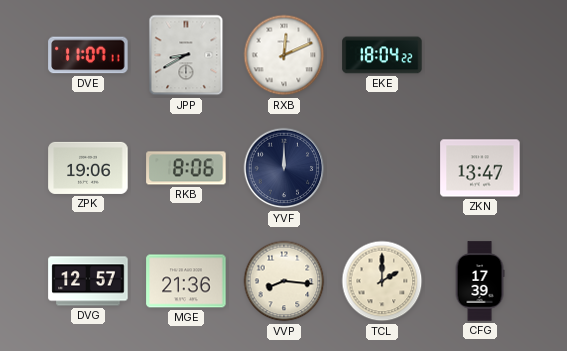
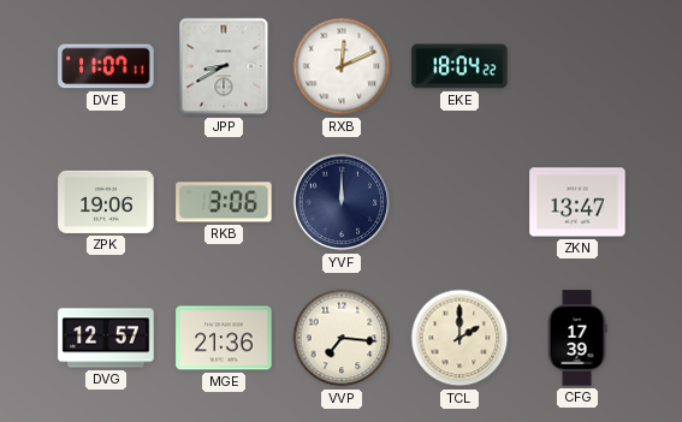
RKB: 8:06 -> 3:06
VVP: 8:16 -> 7:16
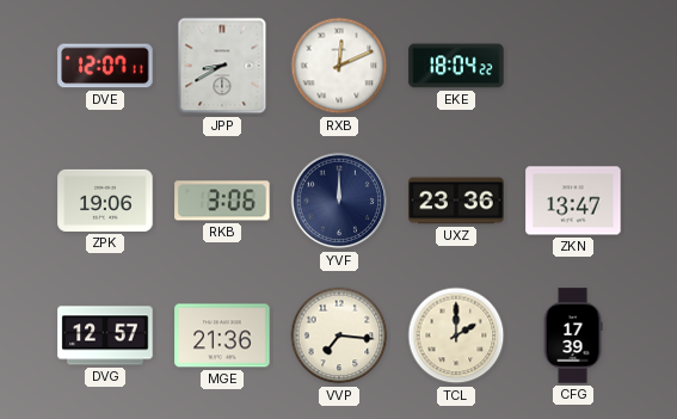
DVE: 11:07 -> 12:07
UXZ: none -> 23:36
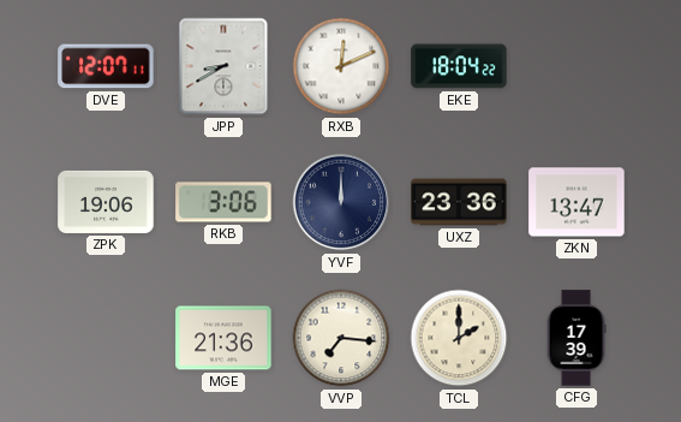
DVG: 12:57 -> none
